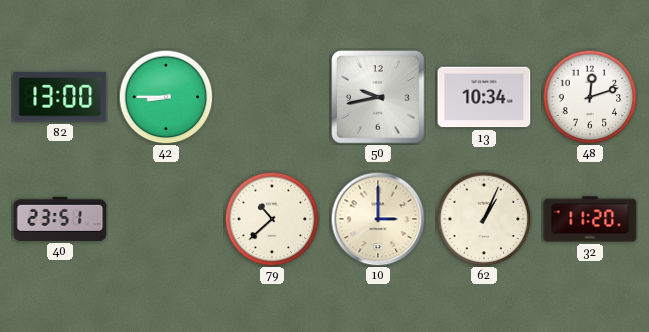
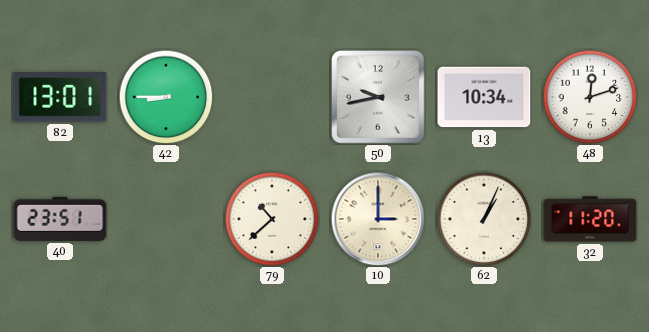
82: 13:00 -> 13:01
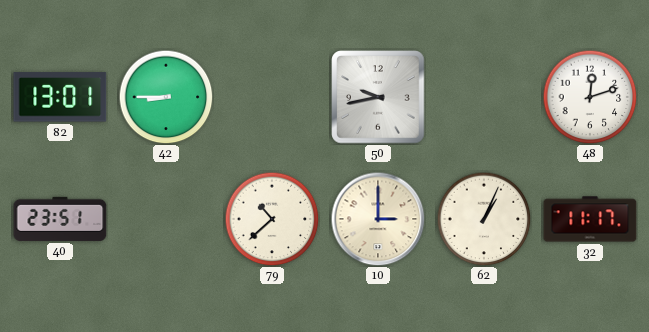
13: 10:34 -> none
32: 11:20 -> 11:17
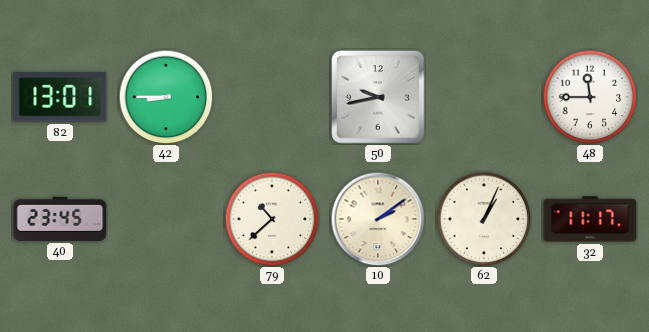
48: 12:12 -> 11:45
40: 23:51 -> 23:45
10: 3:00 -> 2:09
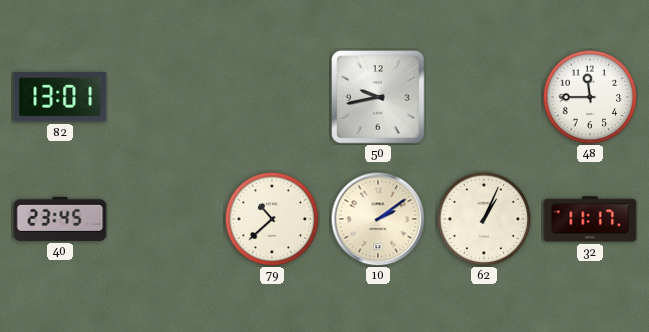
42: 8:45 -> none
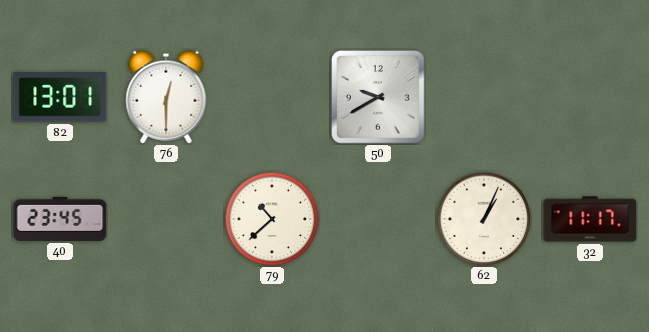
76: none -> 12:30
50: 9:43 -> 9:40
48: 11:45 -> none
10: 2:09 -> none
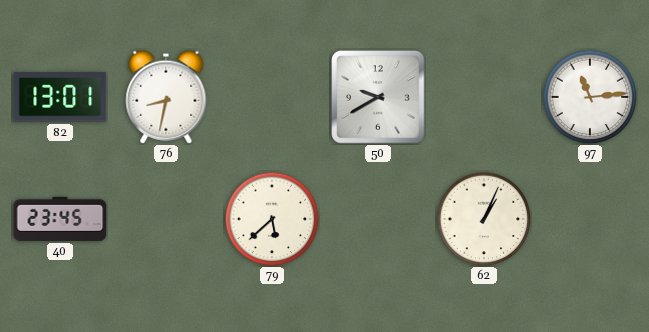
76: 12:30 -> 8:32
97: none -> 11:14
79: 10:38 -> 5:38
32: 11:17 -> none
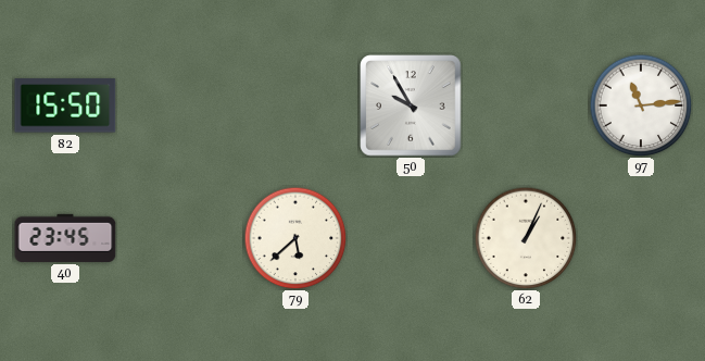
82: 13:01 -> 15:50
76: 8:32 -> none
50: 9:40 -> 9:55
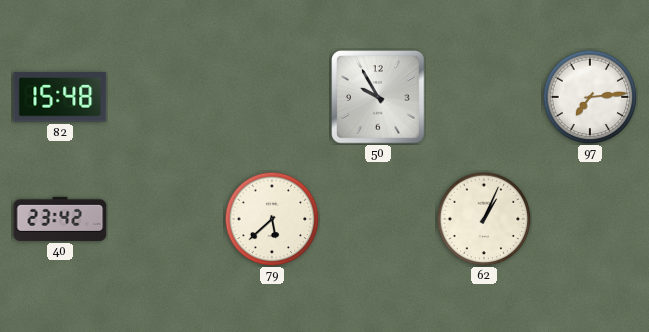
82: 15:50 -> 15:48
97: 11:14 -> 7:14
40: 23:45 -> 23:42
